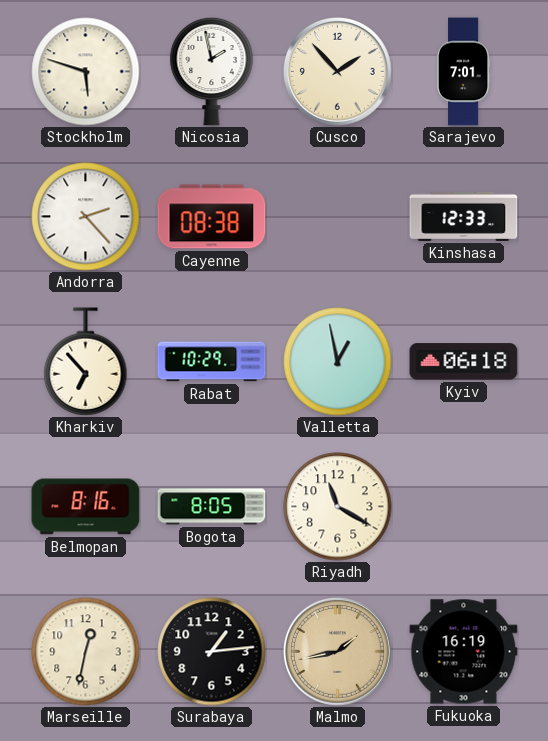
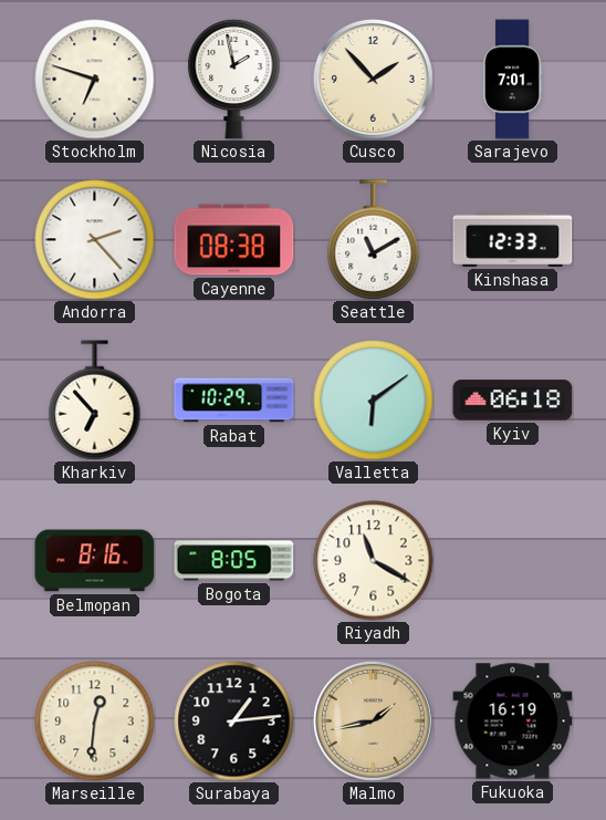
Stockholm: 5:48 -> 6:48
Seattle: none -> 11:10
Valletta: 12:58 -> 6:09
Marseille: 12:32 -> 12:31
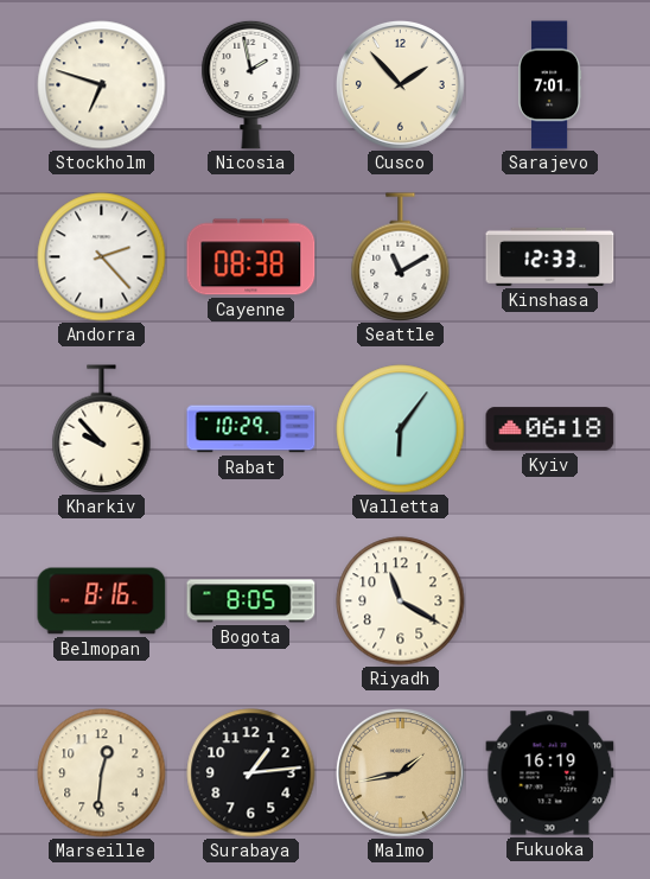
Kharkiv: 6:53 -> 9:53
Valletta: 6:09 -> 6:06
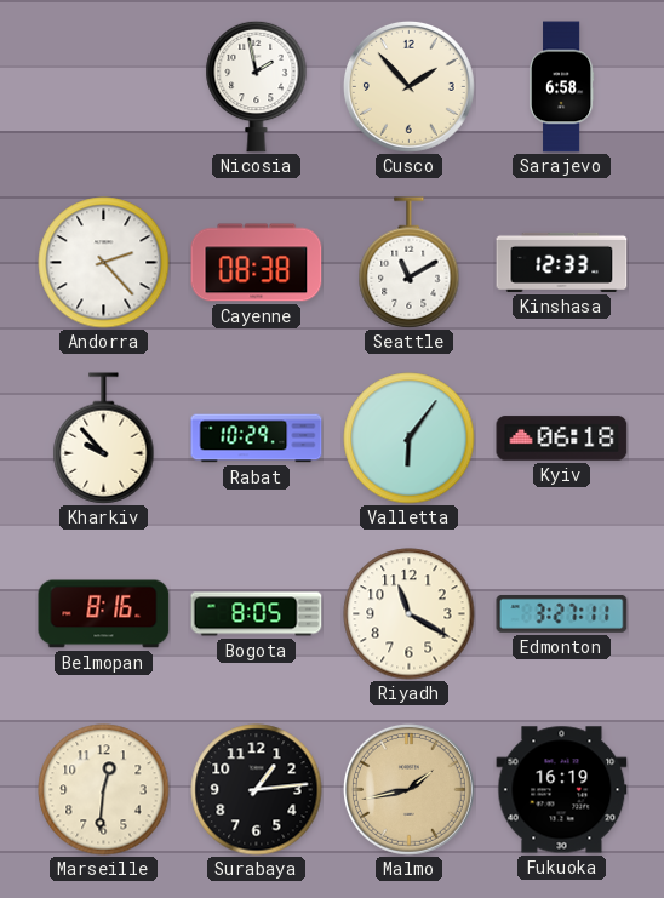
Stockholm: 6:48 -> none
Sarajevo: 7:01 -> 6:58
Edmonton: none -> 3:27
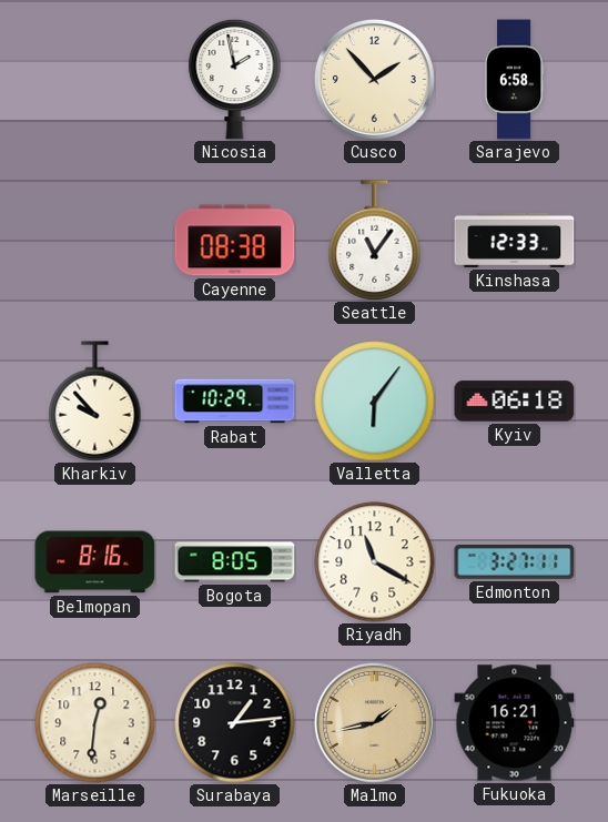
Andorra: 2:23 -> none
Seattle: 11:10 -> 11:06
Fukuoka: 16:19 -> 16:21
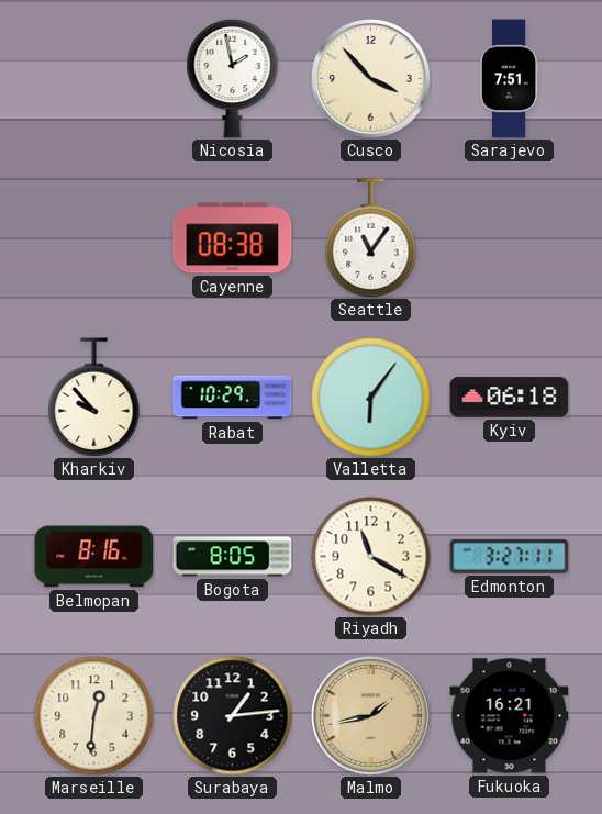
Cusco: 1:53 -> 3:53
Sarajevo: 6:58 -> 7:51
Kinshasa: 12:33 -> none
